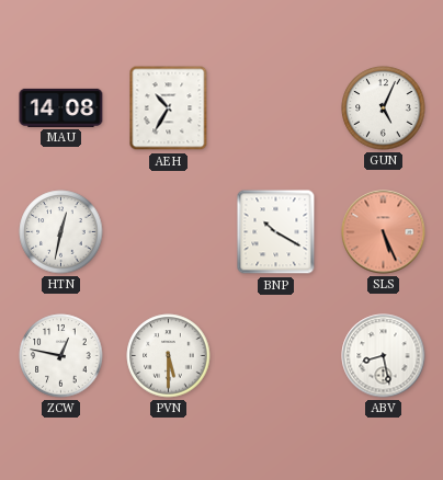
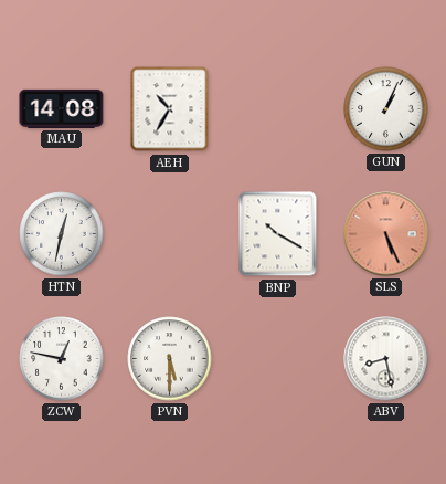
GUN: 5:04 -> 1:04
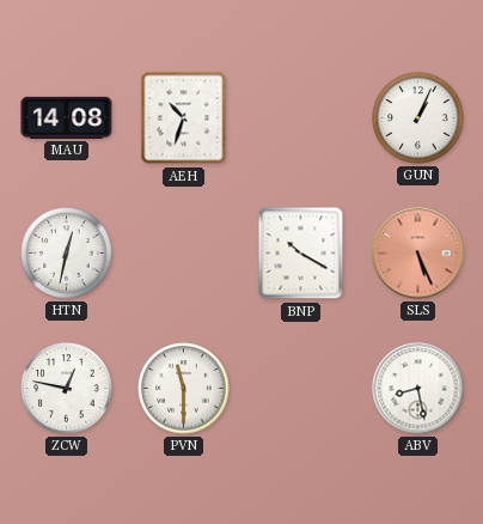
AEH: 10:35 -> 10:33
PVN: 5:30 -> 11:30
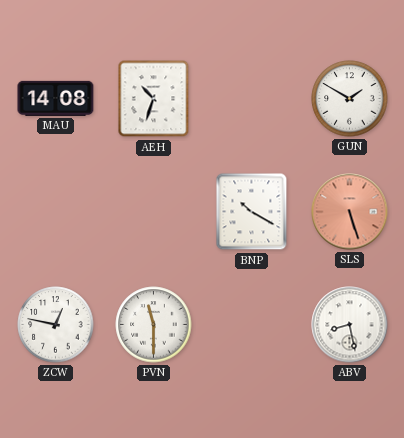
GUN: 1:04 -> 1:50
HTN: 12:32 -> none
SLS: 5:26 -> 5:27
